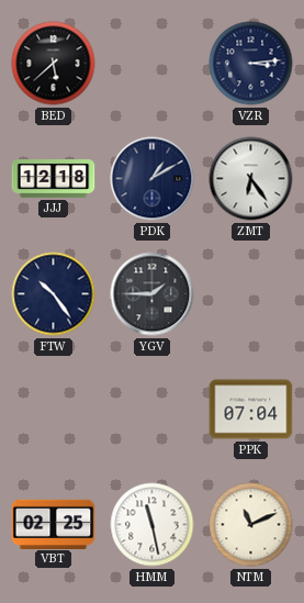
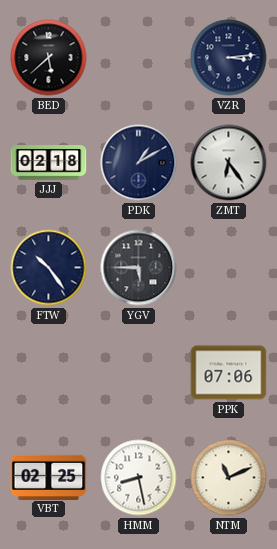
JJJ: 12:18 -> 02:18
YGV: 1:45 -> 5:45
PPK: 07:04 -> 07:06
HMM: 11:28 -> 8:28
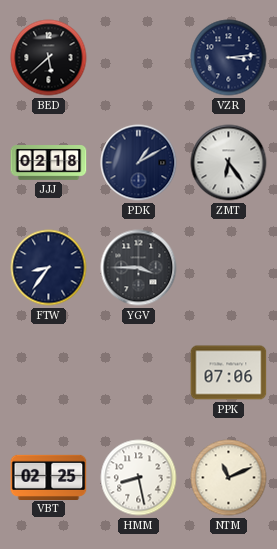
FTW: 10:24 -> 8:36
YGV: 5:45 -> 3:45
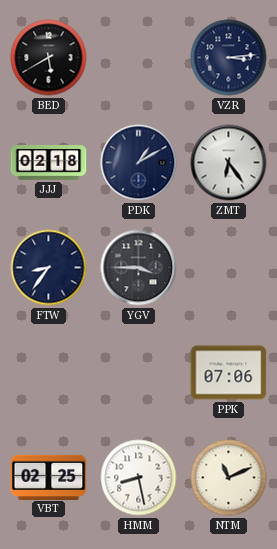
BED: 5:38 -> 5:40
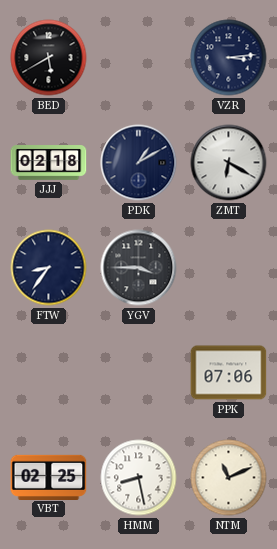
ZMT: 6:24 -> 6:20
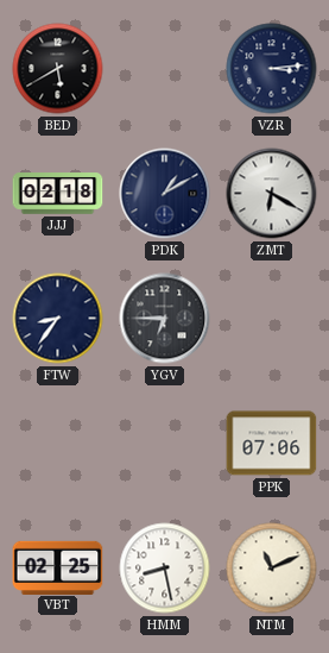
YGV: 3:45 -> 6:45
